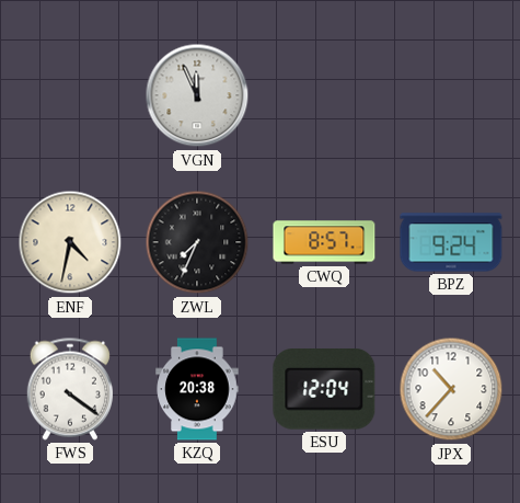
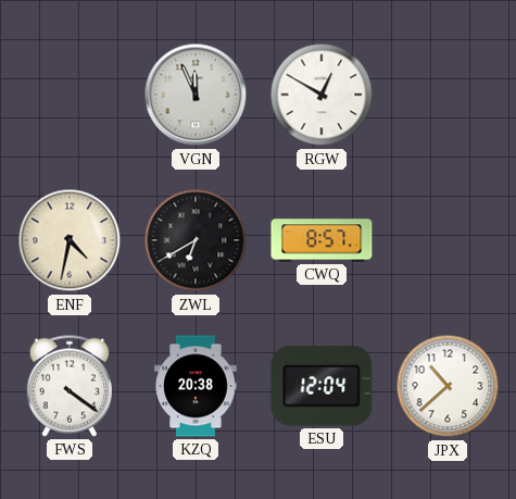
RGW: none -> 12:50
ZWL: 7:34 -> 6:40
BPZ: 9:24 -> none
JPX: 10:37 -> 10:38
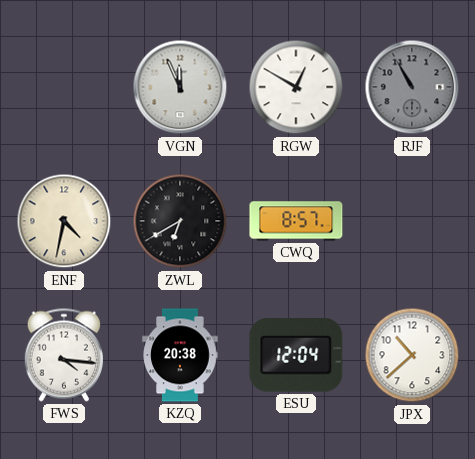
RJF: none -> 10:55
FWS: 4:21 -> 4:16
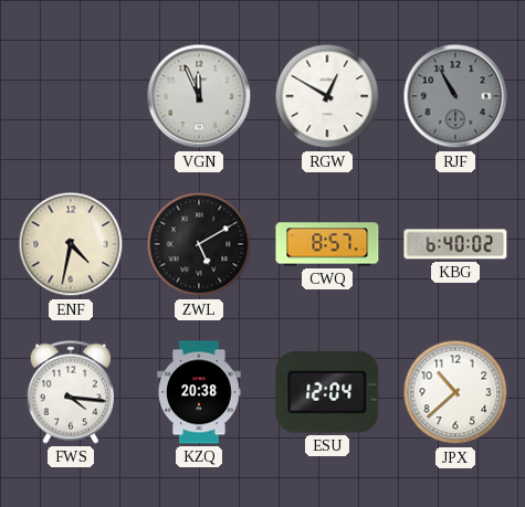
ZWL: 6:40 -> 5:10
KBG: none -> 6:40
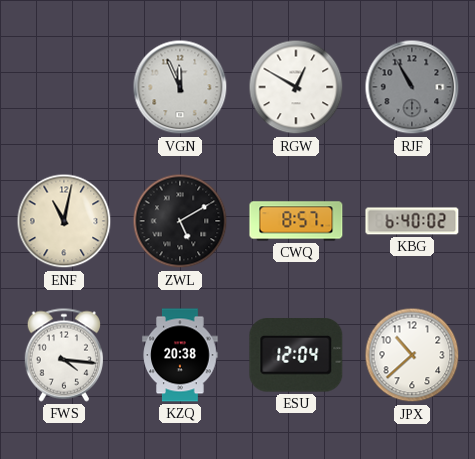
ENF: 4:32 -> 11:02
